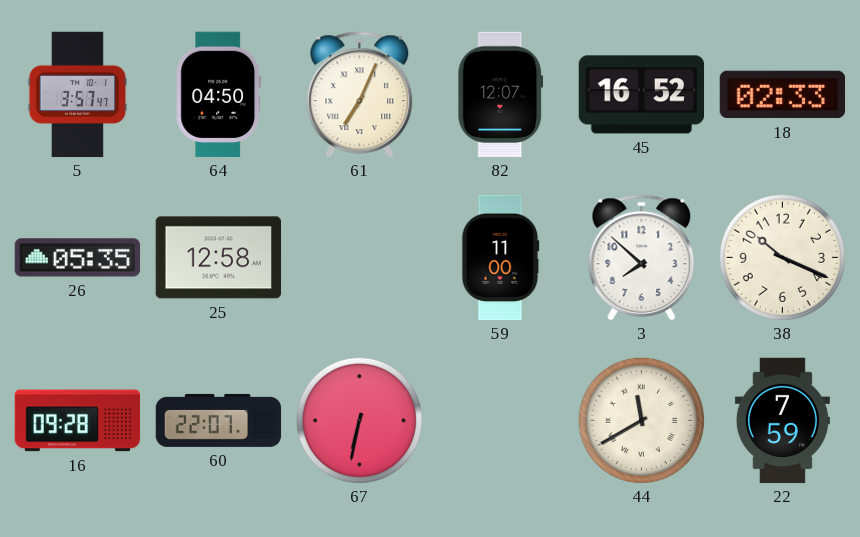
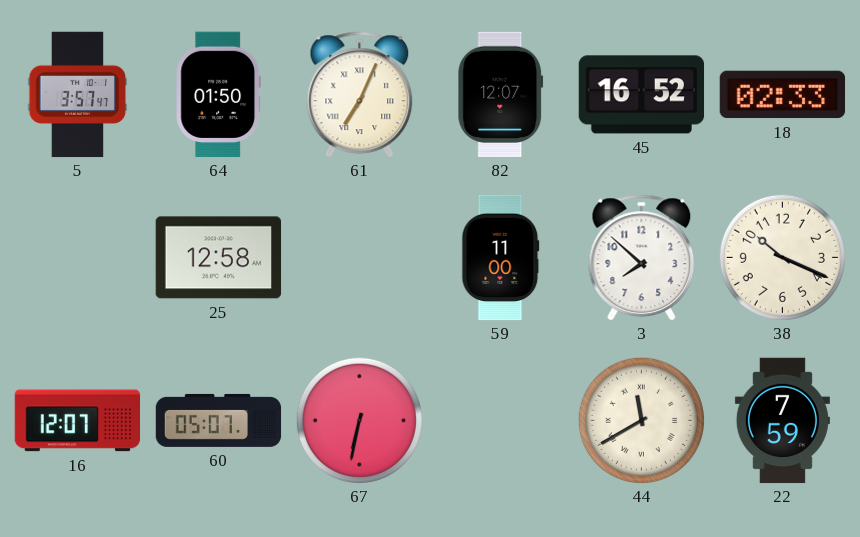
64: 04:50 -> 01:50
26: 05:35 -> none
16: 09:28 -> 12:07
60: 22:07 -> 05:07
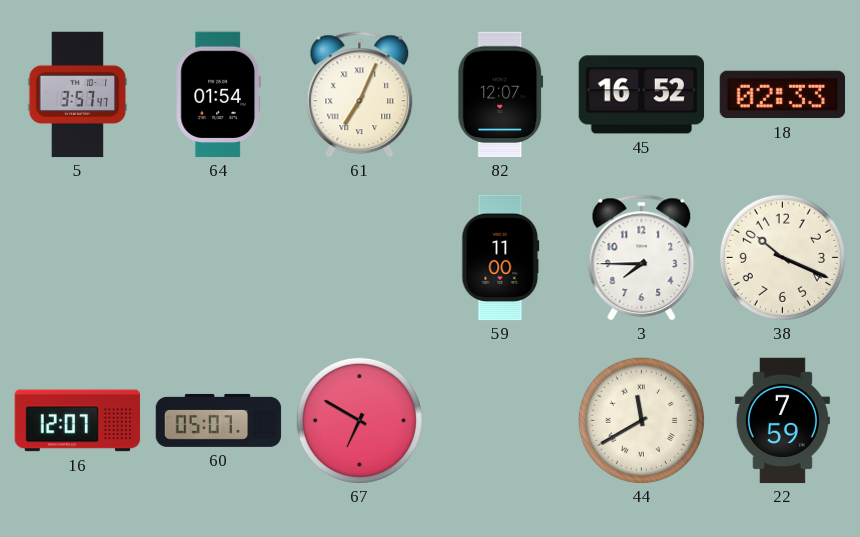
64: 01:50 -> 01:54
25: 12:58 -> none
3: 7:52 -> 7:45
67: 6:32 -> 6:50
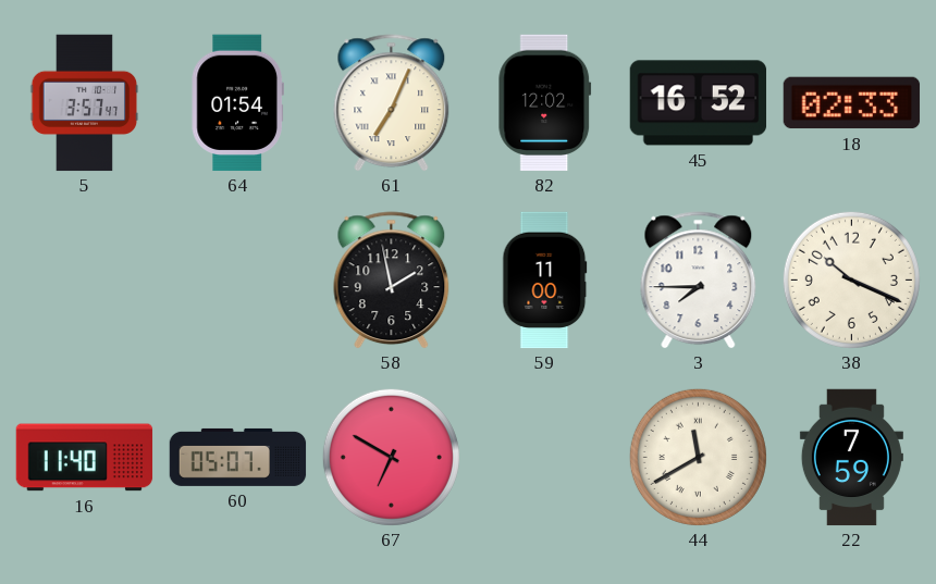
82: 12:07 -> 12:02
58: none -> 1:58
16: 12:07 -> 11:40
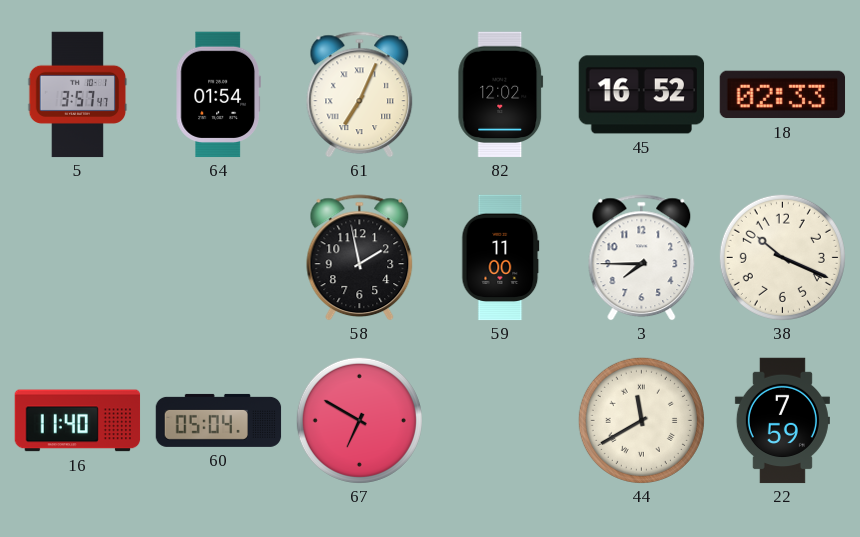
60: 05:07 -> 05:04
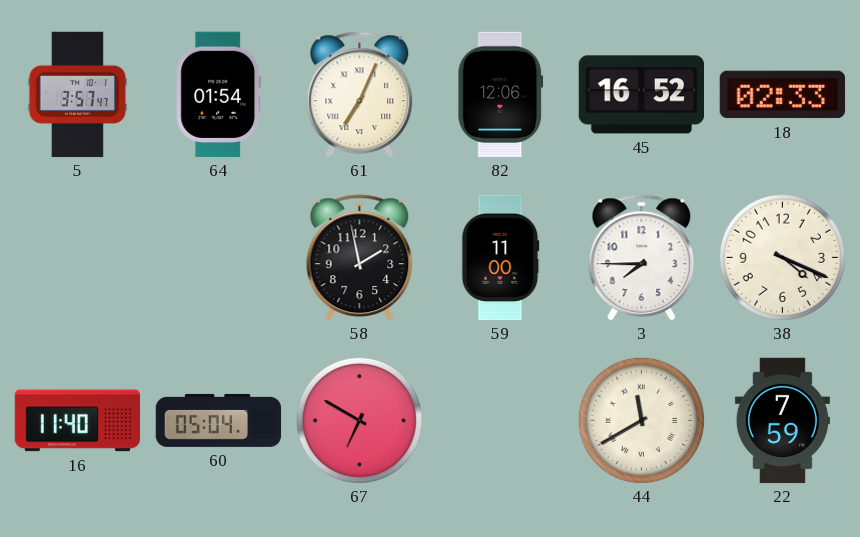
82: 12:02 -> 12:06
38: 10:19 -> 4:19
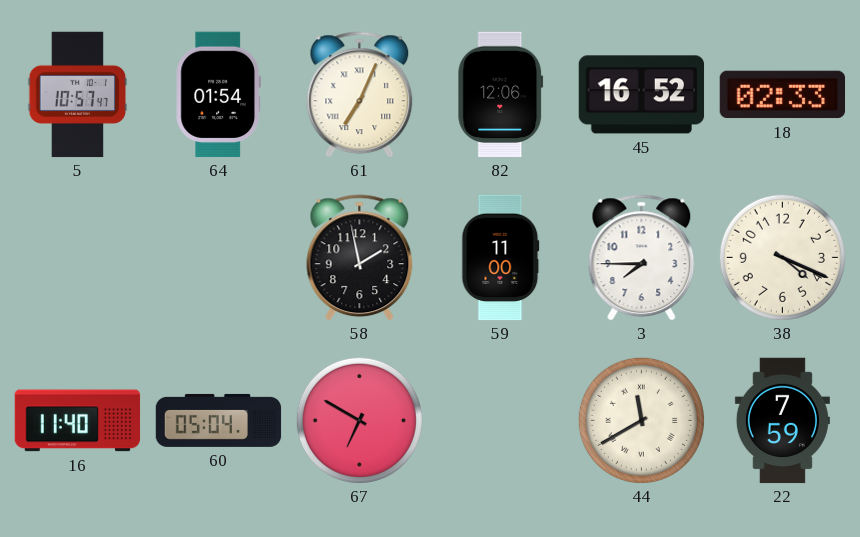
5: 3:57 -> 10:57
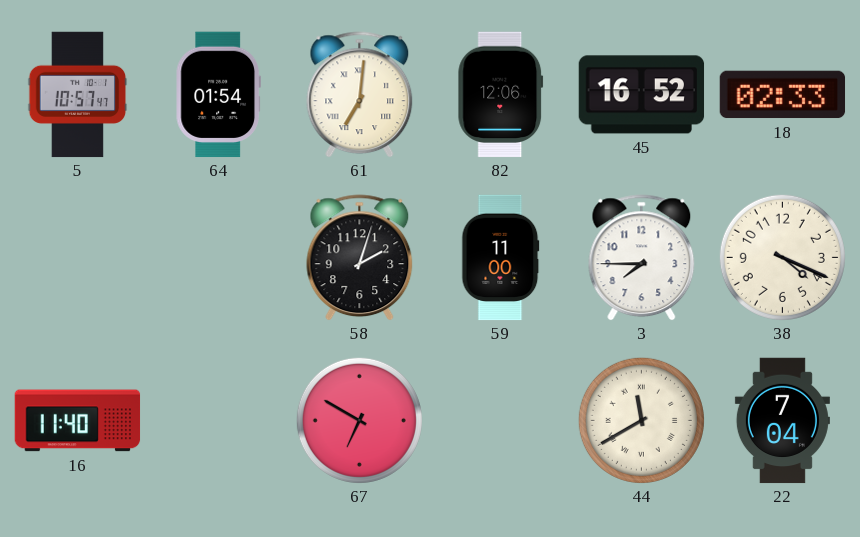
61: 7:04 -> 7:01
58: 1:58 -> 2:03
60: 05:04 -> none
22: 7:59 -> 7:04
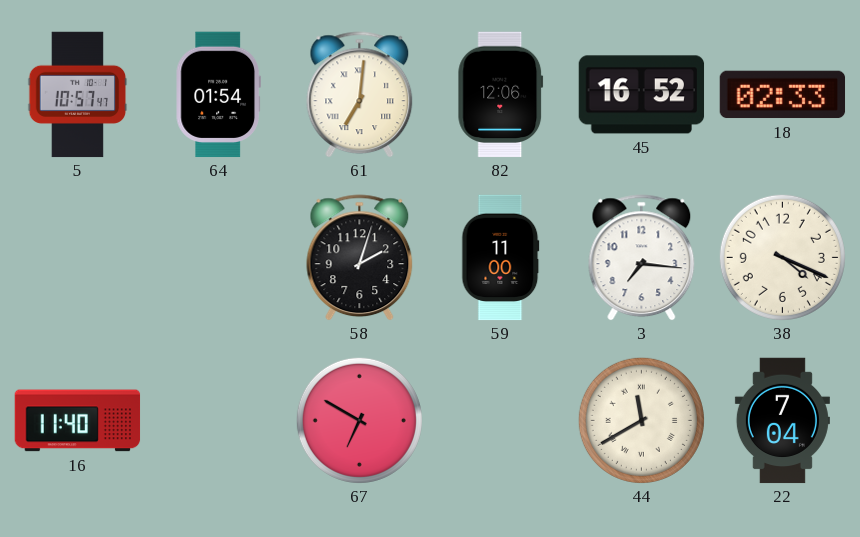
3: 7:45 -> 7:16
